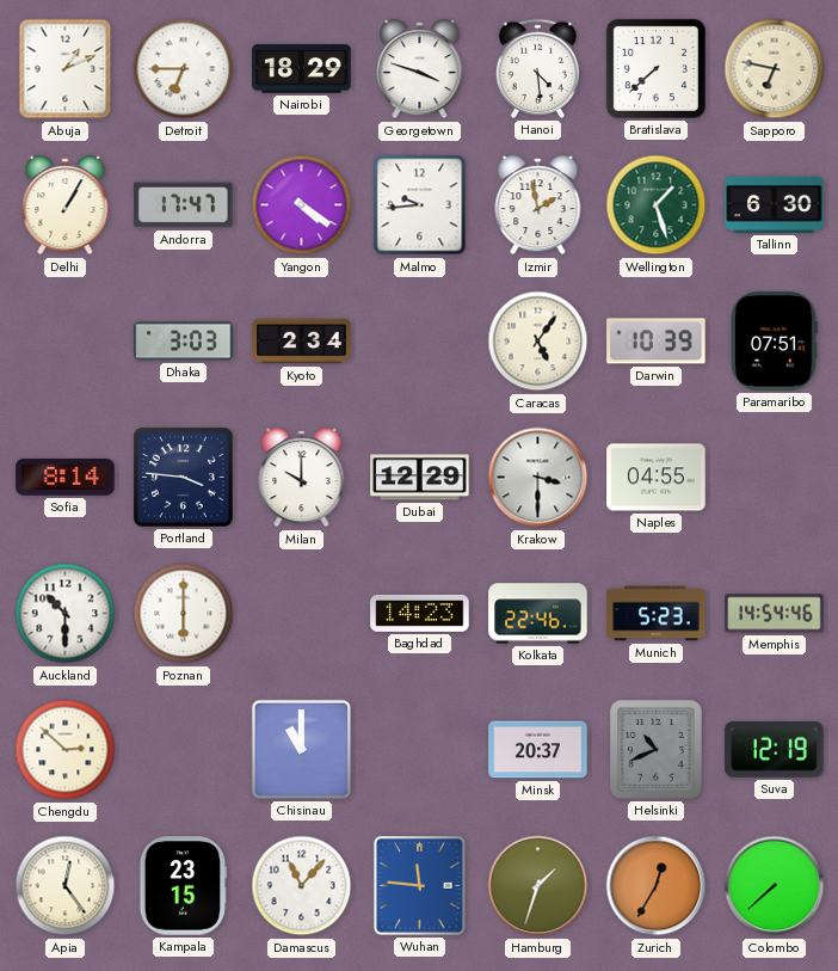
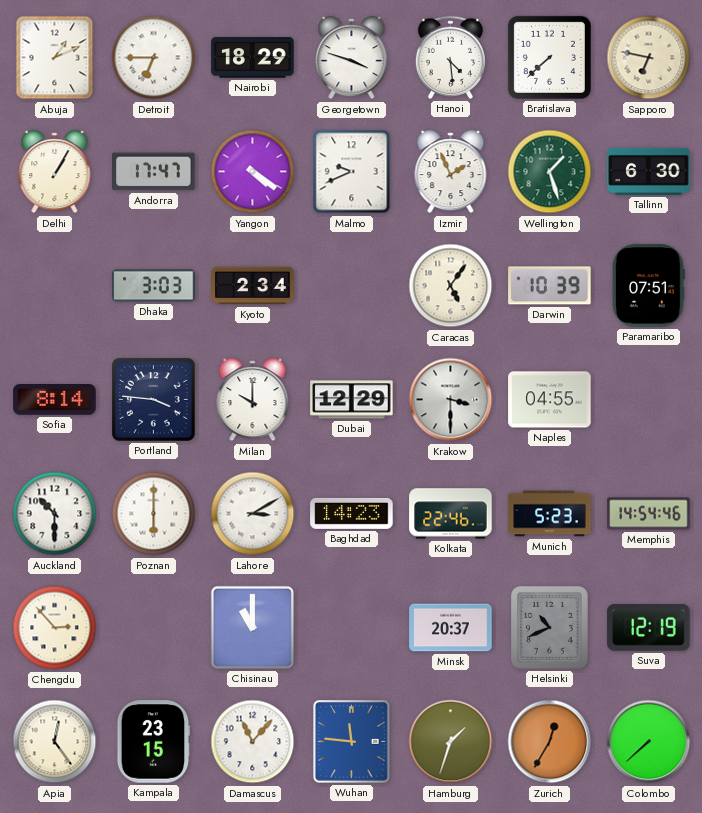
Malmo: 9:44 -> 9:41
Izmir: 1:58 -> 1:56
Lahore: none -> 3:10
Chengdu: 2:52 -> 2:53
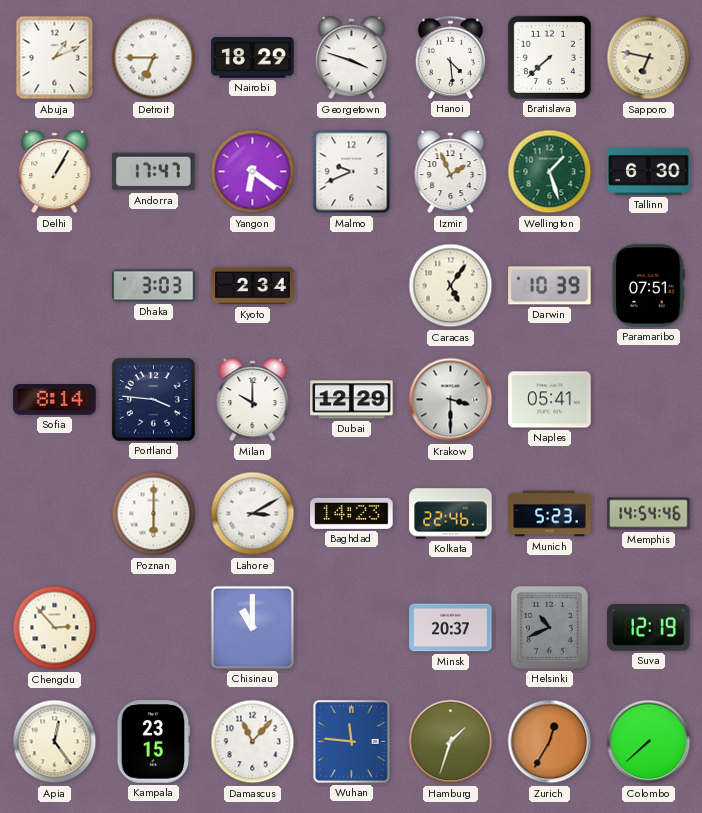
Yangon: 4:21 -> 6:21
Naples: 04:55 -> 05:41
Auckland: 10:30 -> none
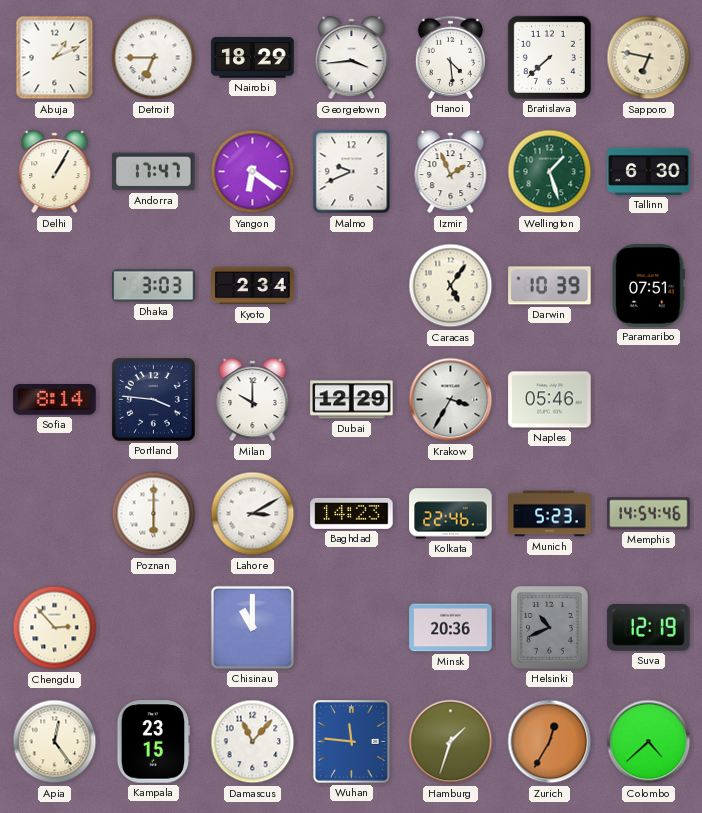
Georgetown: 3:48 -> 3:44
Krakow: 3:30 -> 3:35
Naples: 05:41 -> 05:46
Minsk: 20:37 -> 20:36
Colombo: 7:38 -> 4:38
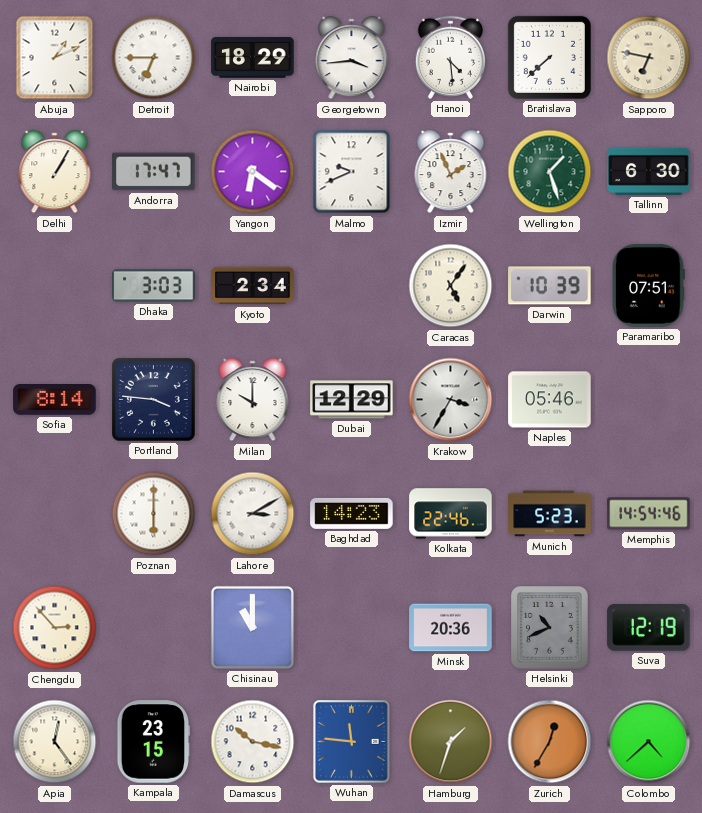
Damascus: 11:07 -> 10:17
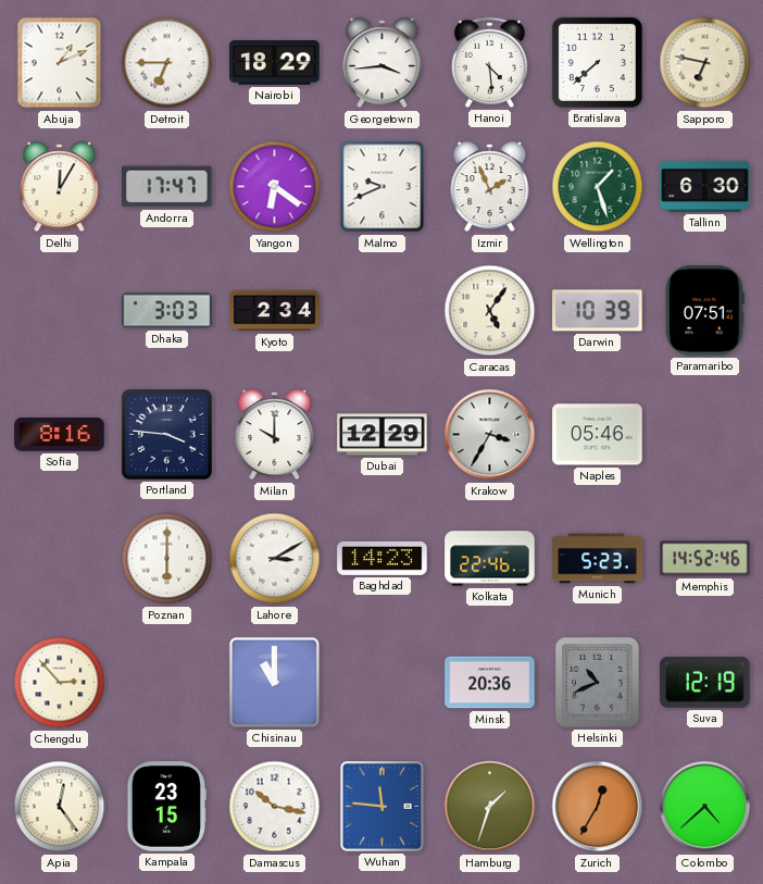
Delhi: 1:05 -> 12:05
Sofia: 8:14 -> 8:16
Memphis: 14:54 -> 14:52
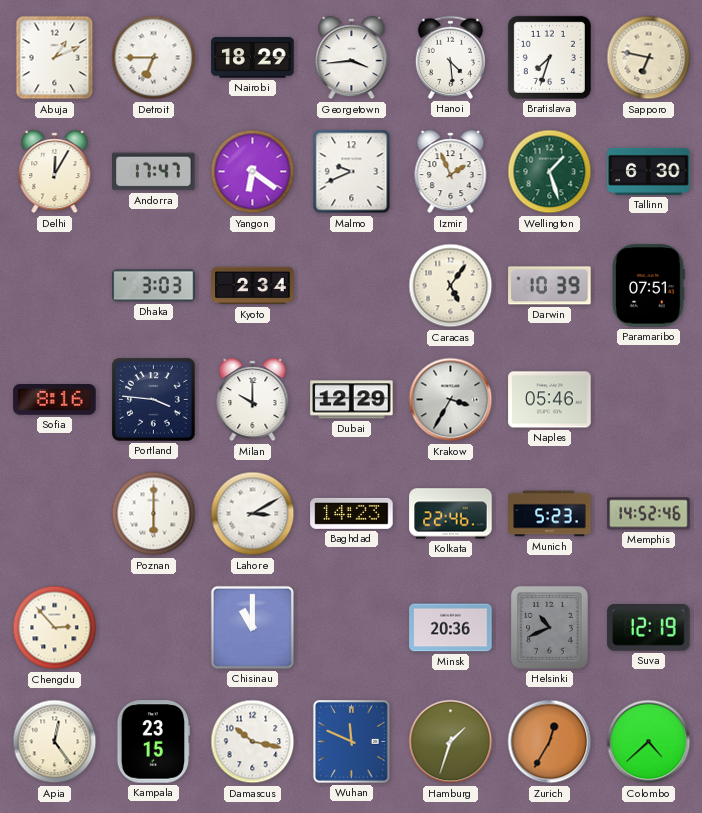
Bratislava: 7:38 -> 7:33
Wuhan: 11:46 -> 11:49
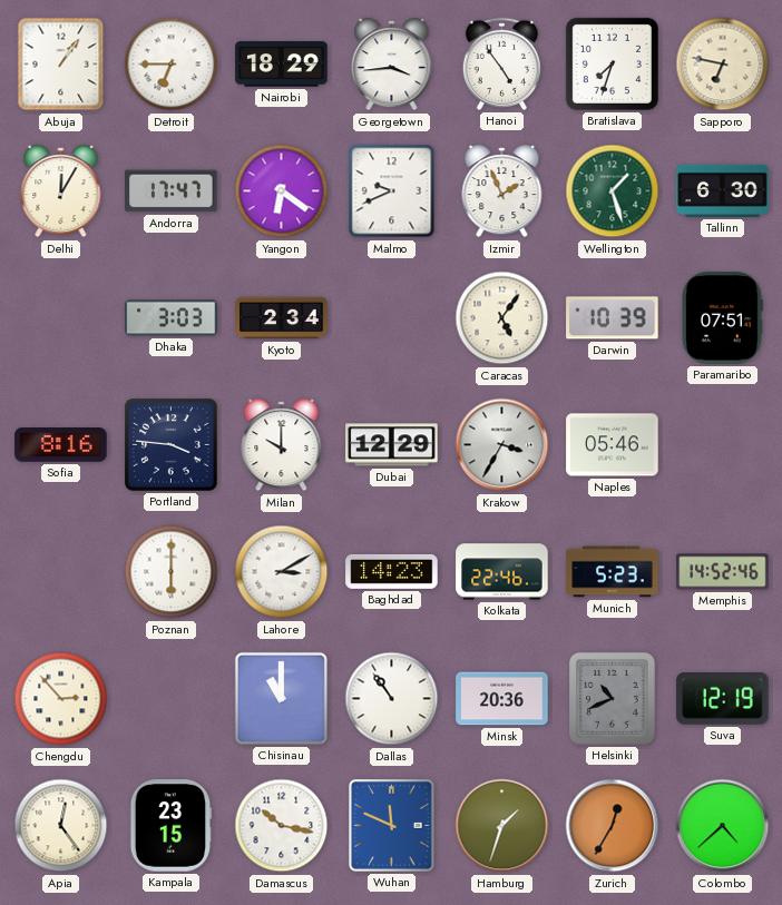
Abuja: 1:11 -> 1:06
Hanoi: 4:29 -> 4:54
Dallas: none -> 10:54
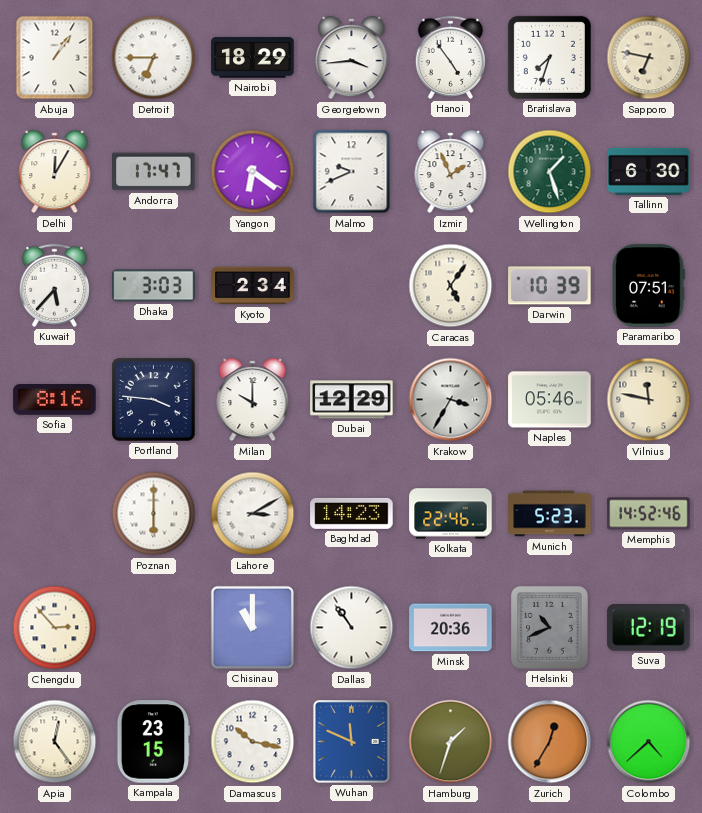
Kuwait: none -> 5:37
Vilnius: none -> 11:47
